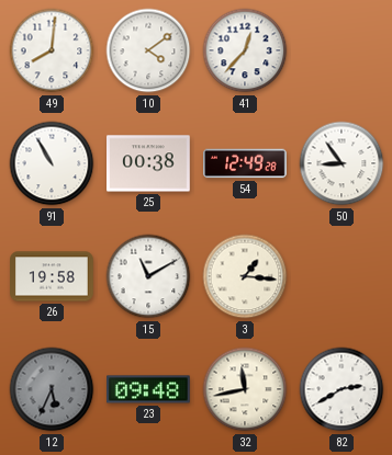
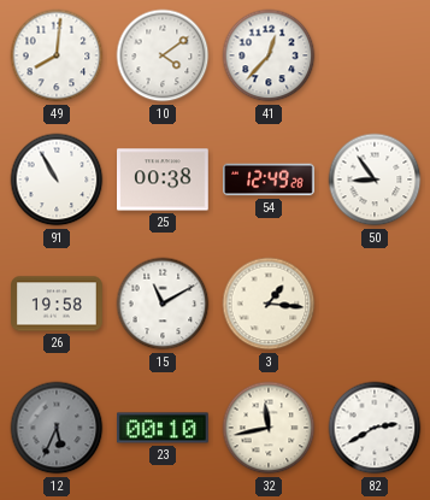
23: 09:48 -> 00:10
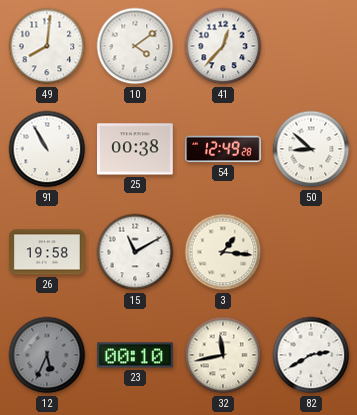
50: 8:54 -> 8:52
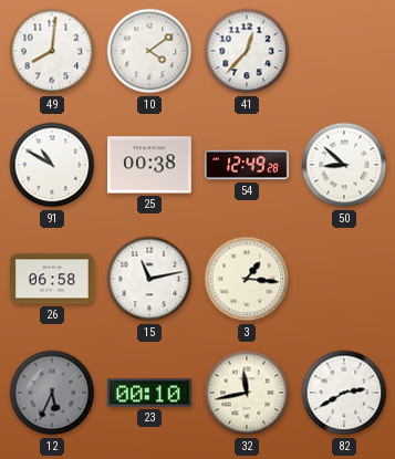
91: 10:55 -> 10:50
26: 19:58 -> 06:58
15: 11:10 -> 11:13
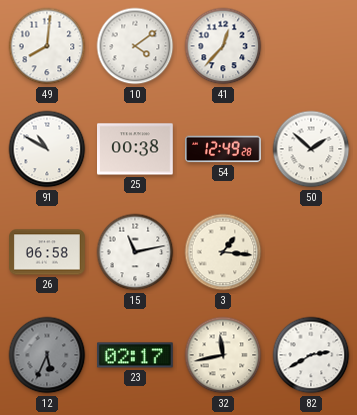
50: 8:52 -> 1:52
23: 00:10 -> 02:17
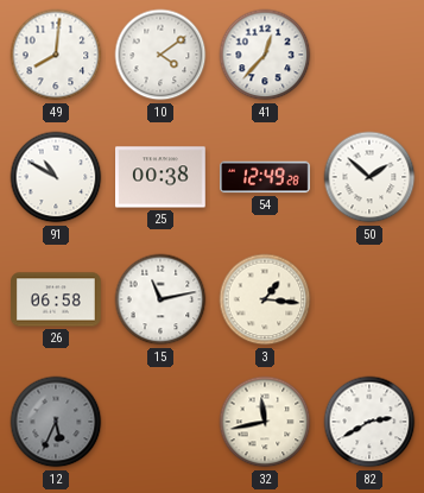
23: 02:17 -> none
